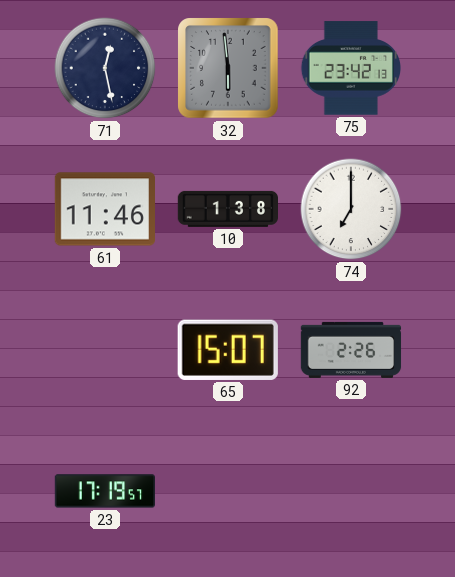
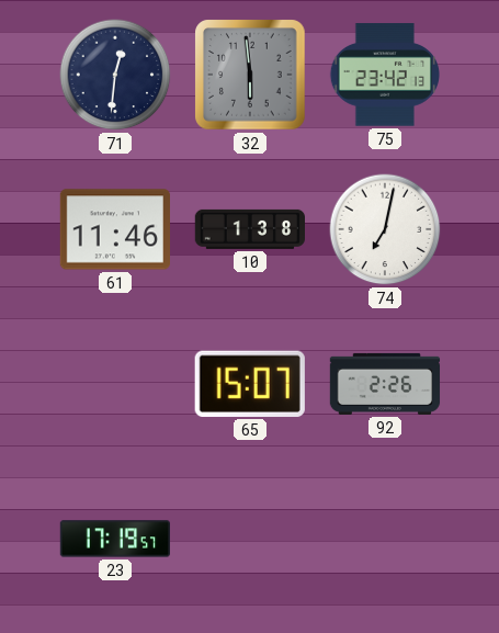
71: 12:28 -> 12:31
74: 7:00 -> 7:02
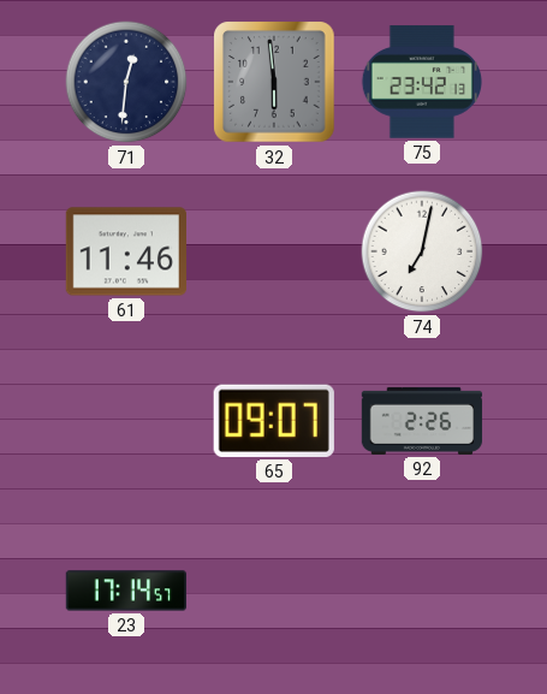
10: 1:38 -> none
65: 15:07 -> 09:07
23: 17:19 -> 17:14
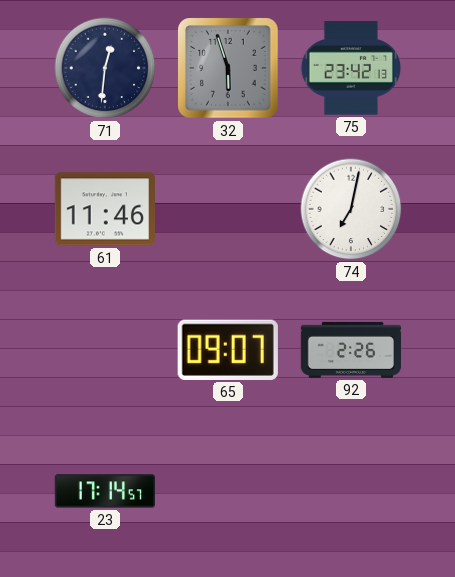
32: 5:59 -> 5:57
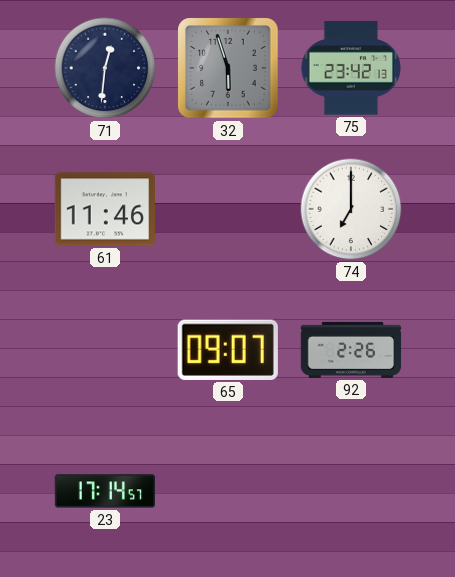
74: 7:02 -> 7:00
